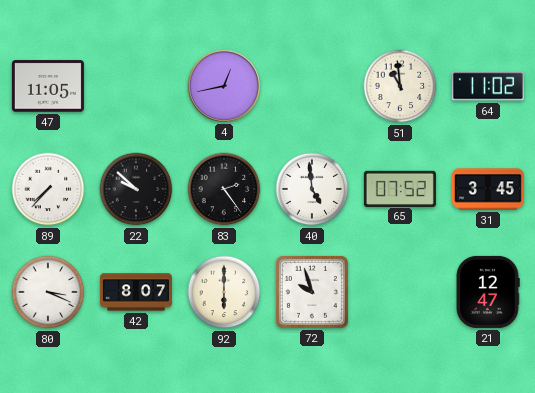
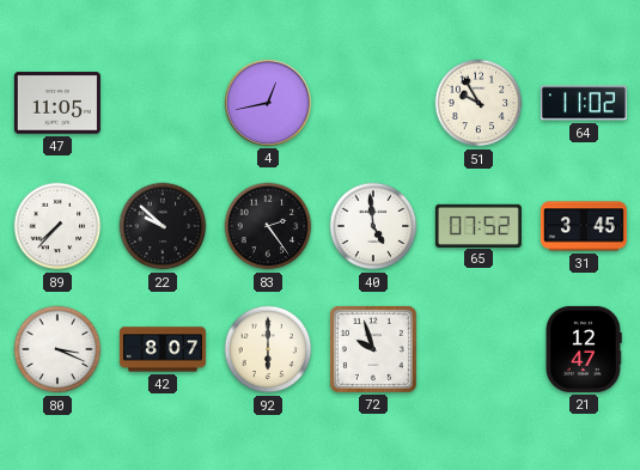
51: 10:59 -> 9:55
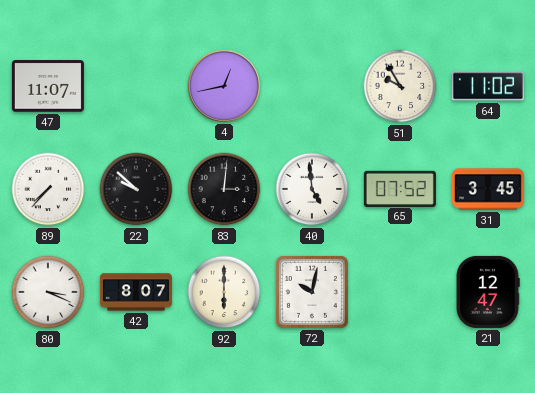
47: 11:05 -> 11:07
83: 2:24 -> 3:01
72: 9:57 -> 10:02
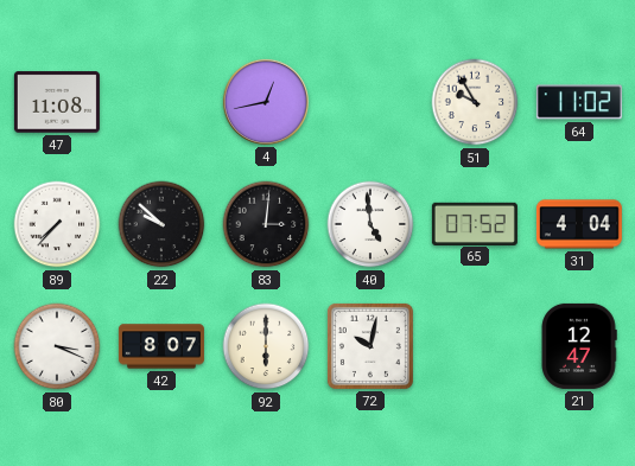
47: 11:07 -> 11:08
31: 3:45 -> 4:04
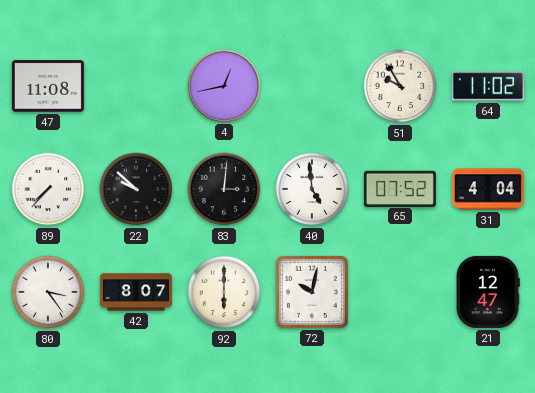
80: 3:19 -> 3:24
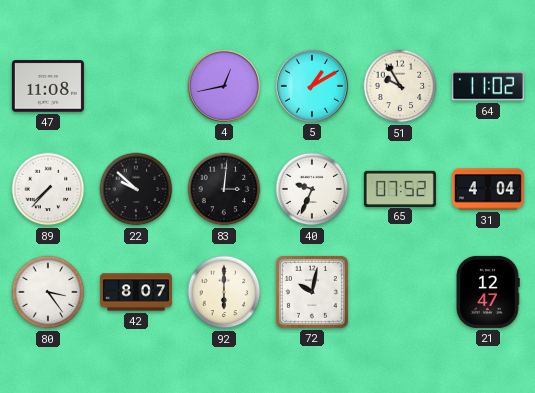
5: none -> 1:10
40: 4:59 -> 9:34
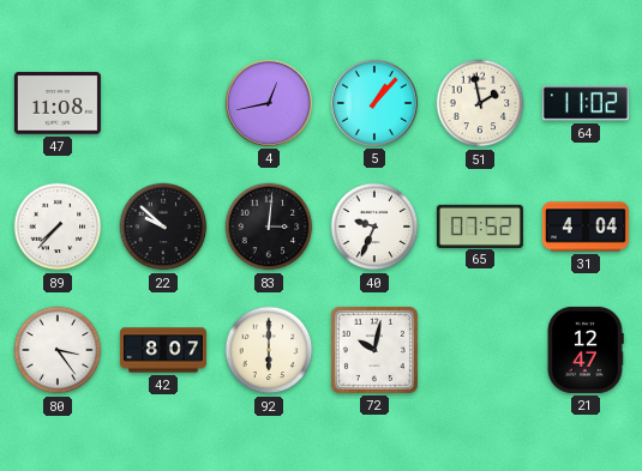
5: 1:10 -> 1:07
51: 9:55 -> 1:58
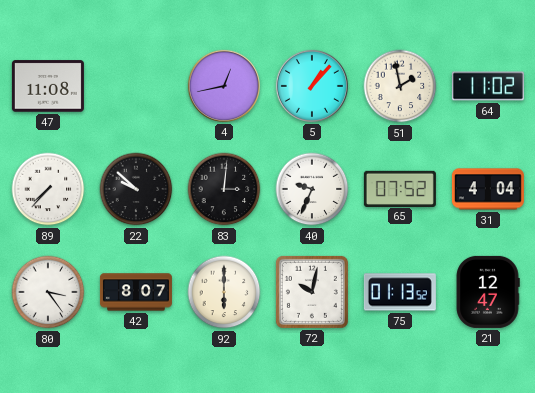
75: none -> 01:13
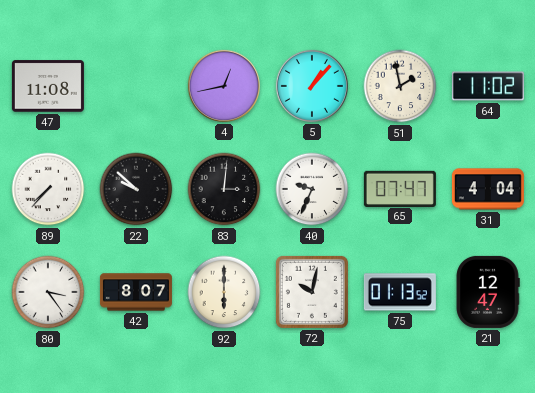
65: 07:52 -> 07:47
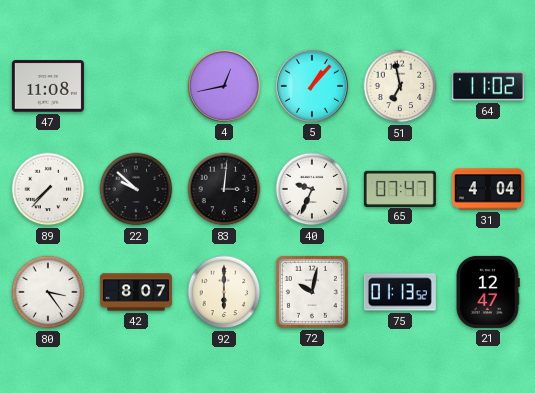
51: 1:58 -> 6:58
